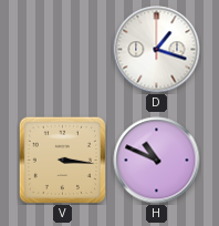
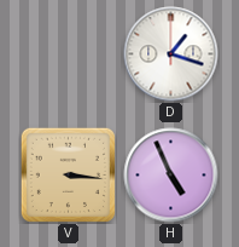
H: 10:49 -> 4:56
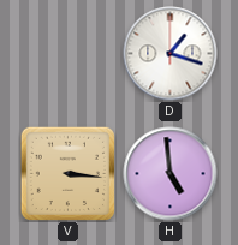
H: 4:56 -> 4:59
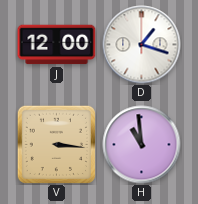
J: none -> 12:00
H: 4:59 -> 10:59
